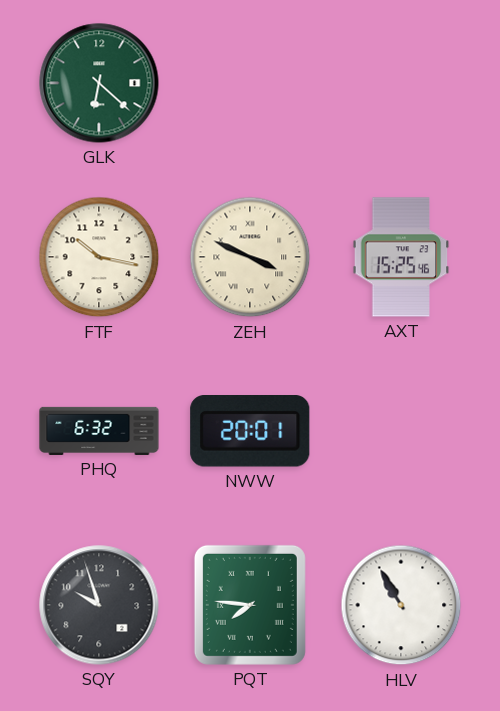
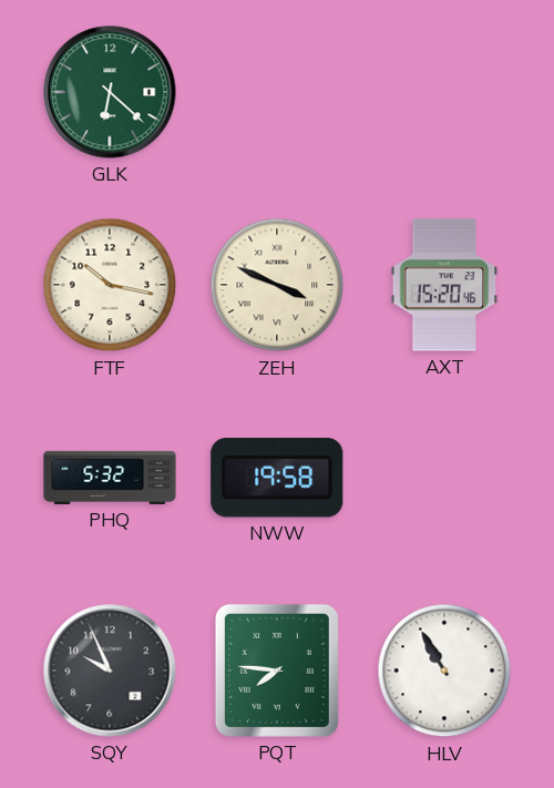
AXT: 15:25 -> 15:20
PHQ: 6:32 -> 5:32
NWW: 20:01 -> 19:58
SQY: 9:57 -> 9:56
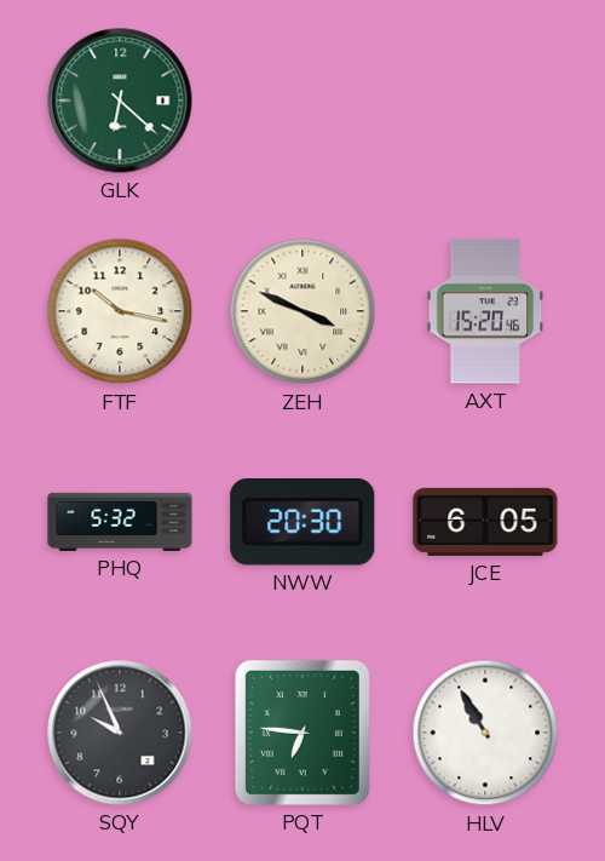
NWW: 19:58 -> 20:30
JCE: none -> 6:05
PQT: 7:46 -> 6:46
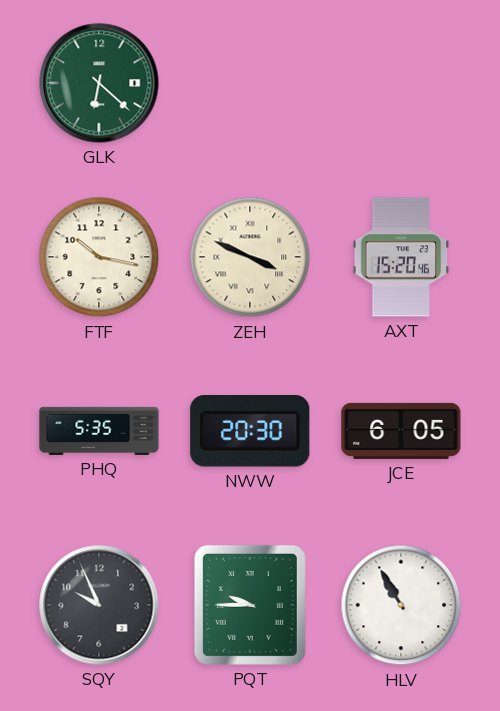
PHQ: 5:32 -> 5:35
PQT: 6:46 -> 9:45
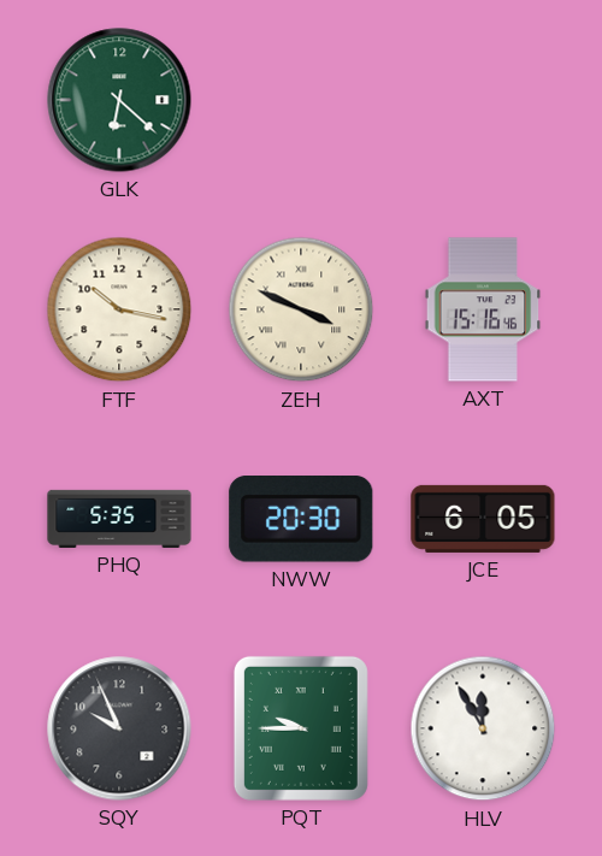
AXT: 15:20 -> 15:16
HLV: 10:55 -> 11:55
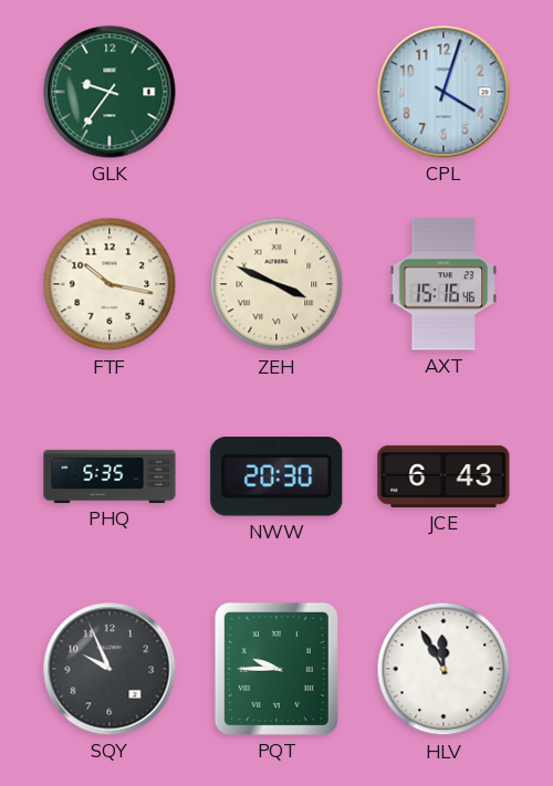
GLK: 6:22 -> 9:36
CPL: none -> 4:03
JCE: 6:05 -> 6:43
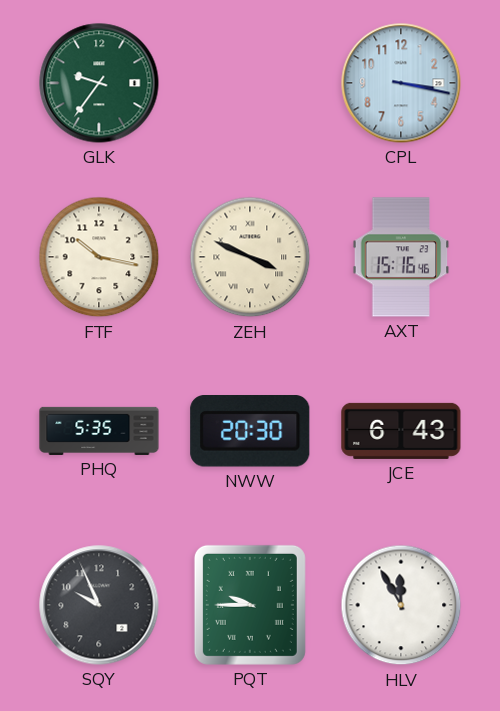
CPL: 4:03 -> 3:17
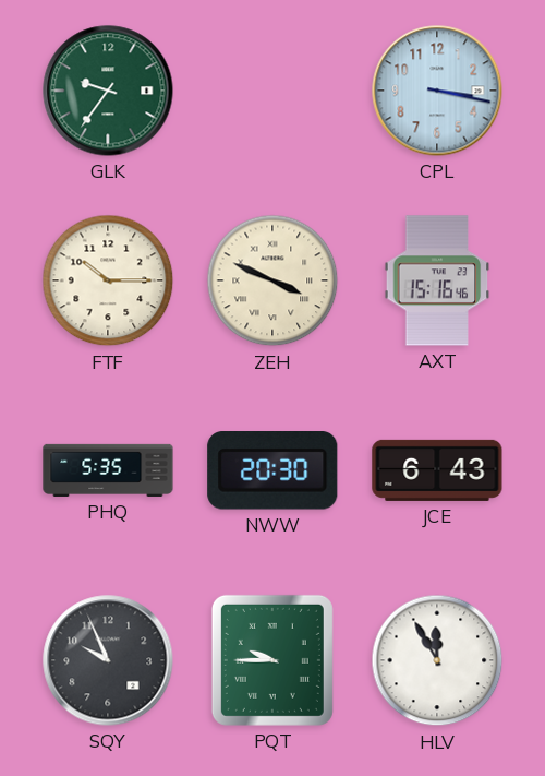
FTF: 10:17 -> 10:15
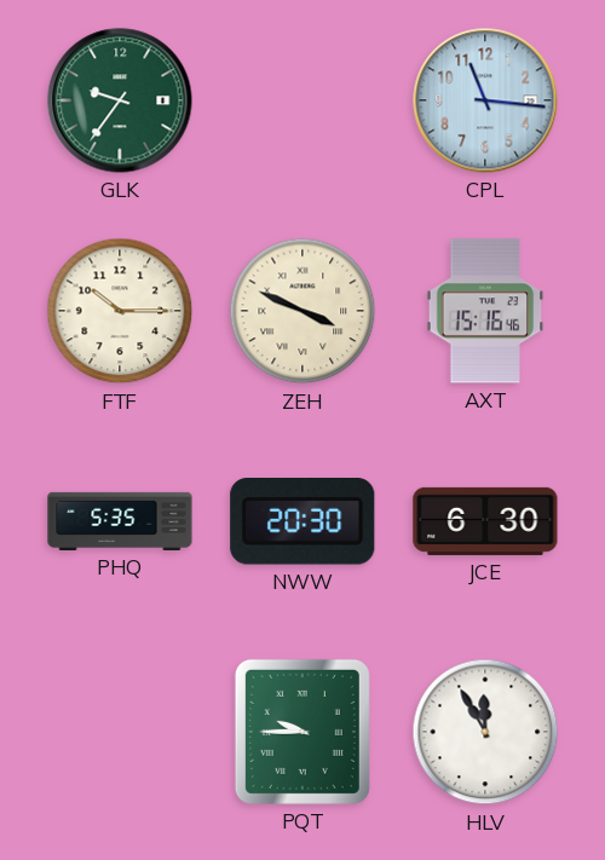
CPL: 3:17 -> 11:16
JCE: 6:43 -> 6:30
SQY: 9:56 -> none
